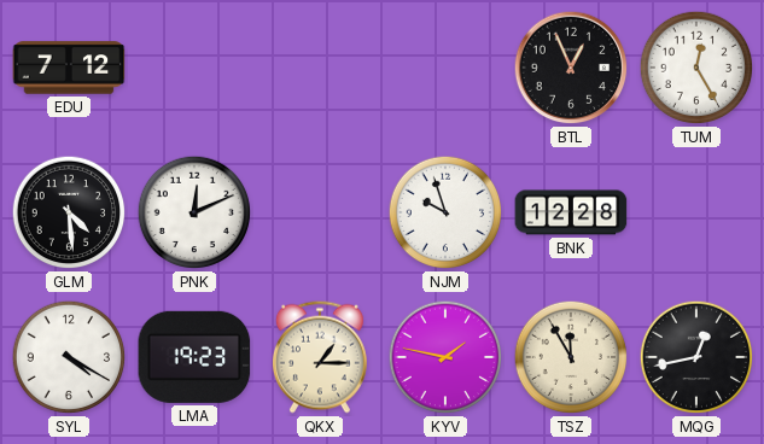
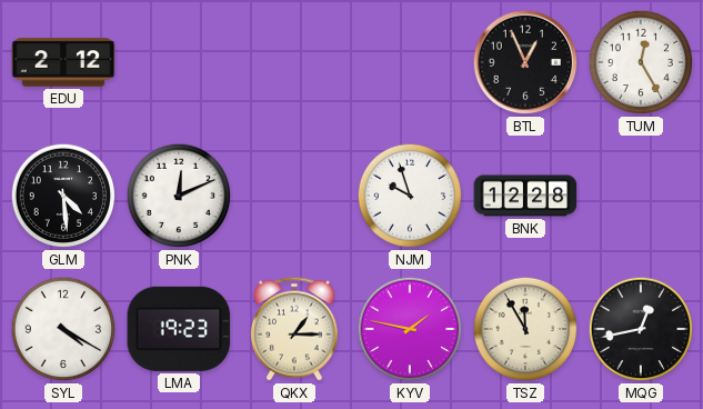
EDU: 7:12 -> 2:12
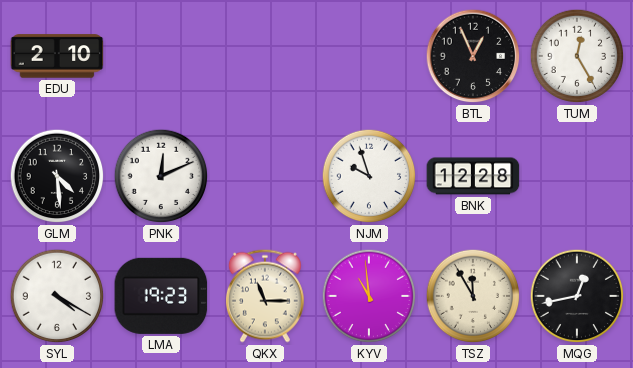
EDU: 2:12 -> 2:10
QKX: 1:15 -> 11:15
KYV: 1:47 -> 10:59
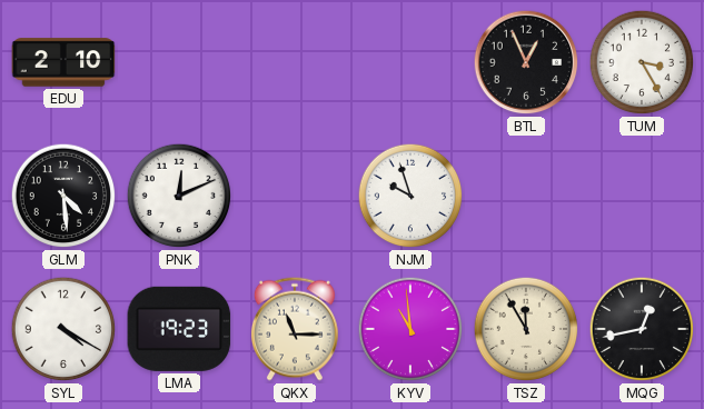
TUM: 12:25 -> 3:25
BNK: 12:28 -> none
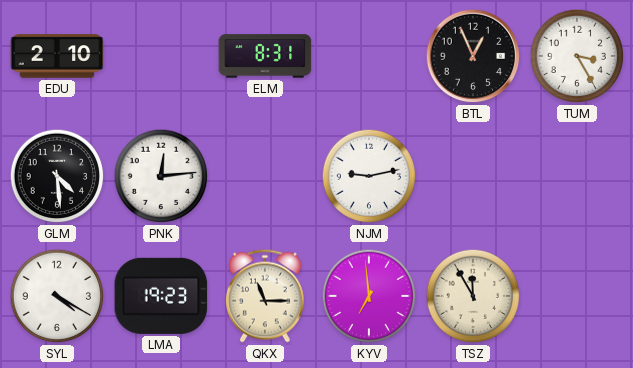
ELM: none -> 8:31
PNK: 12:11 -> 12:14
NJM: 9:57 -> 9:13
KYV: 10:59 -> 6:59
MQG: 12:43 -> none
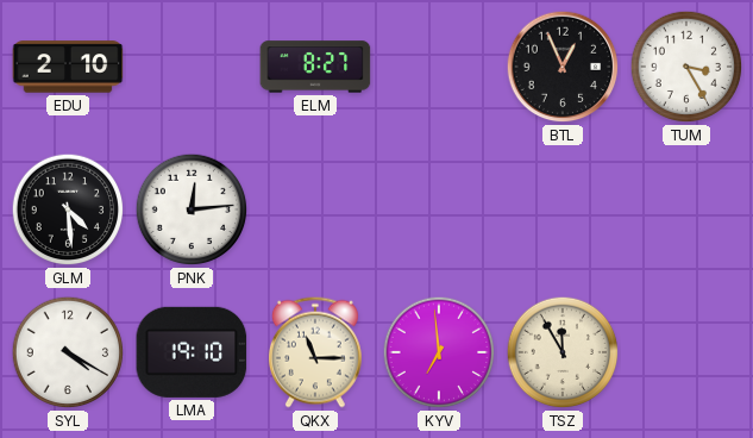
ELM: 8:31 -> 8:27
NJM: 9:13 -> none
LMA: 19:23 -> 19:10
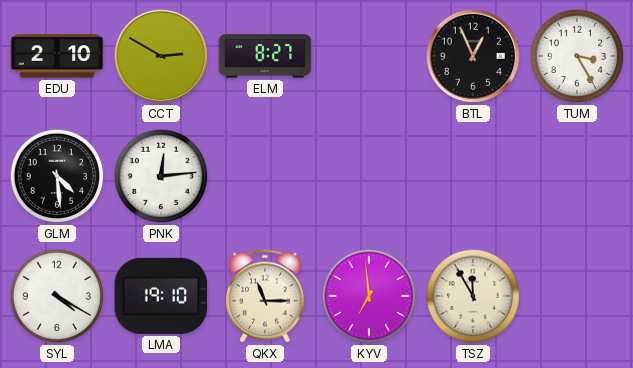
CCT: none -> 2:50
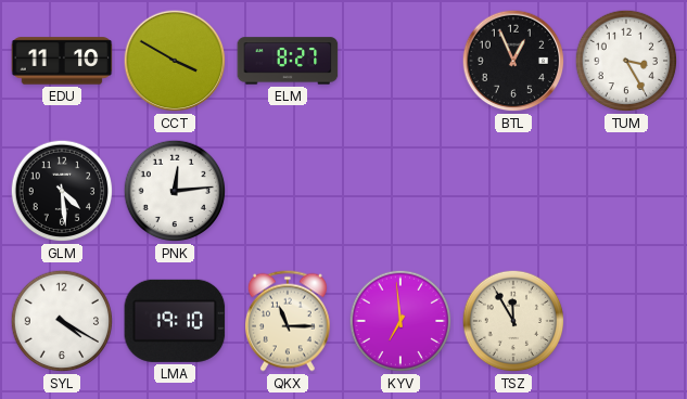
EDU: 2:10 -> 11:10
CCT: 2:50 -> 3:50
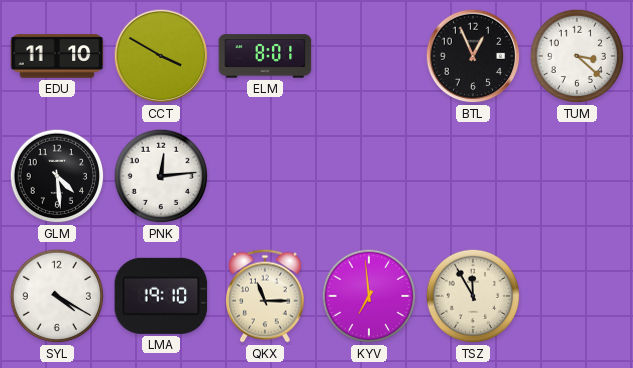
ELM: 8:27 -> 8:01
TUM: 3:25 -> 3:22
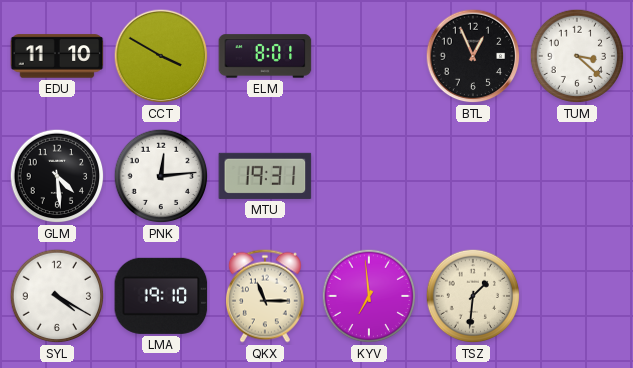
MTU: none -> 19:31
TSZ: 11:55 -> 1:31
